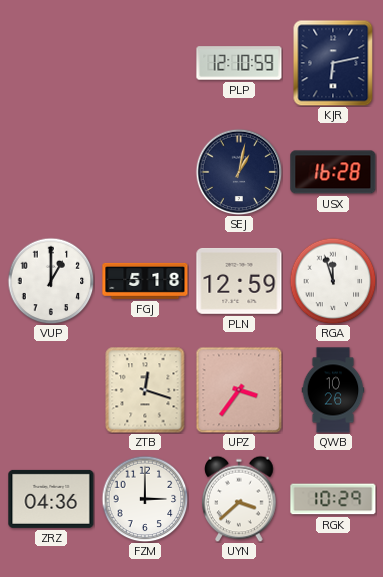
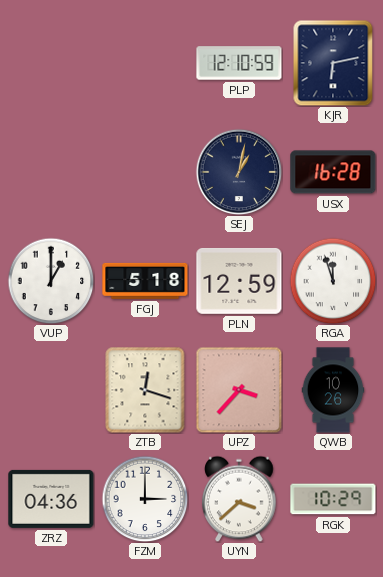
UPZ: 3:36 -> 3:37
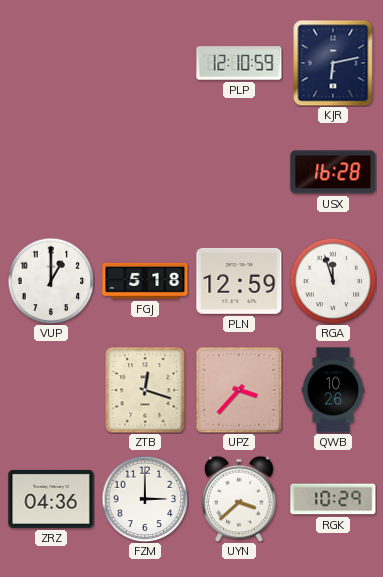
SEJ: 1:02 -> none
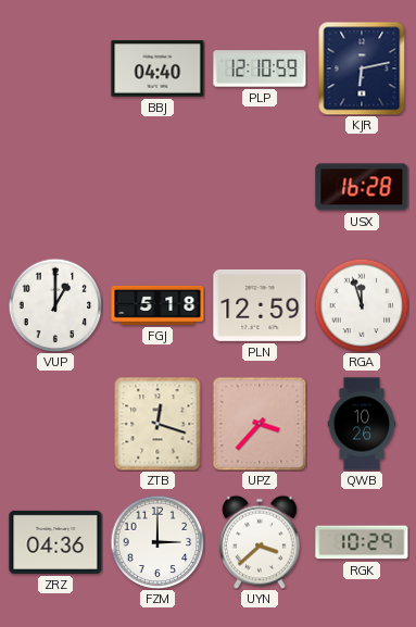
BBJ: none -> 04:40
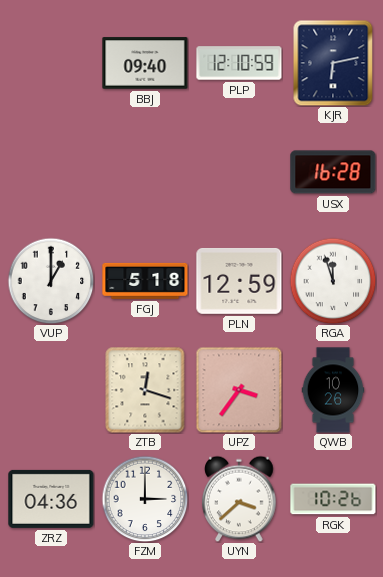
BBJ: 04:40 -> 09:40
UPZ: 3:37 -> 3:36
RGK: 10:29 -> 10:26
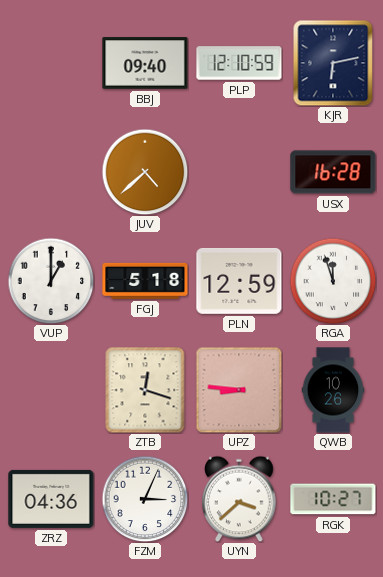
JUV: none -> 4:38
UPZ: 3:36 -> 8:46
FZM: 3:00 -> 3:04
RGK: 10:26 -> 10:27
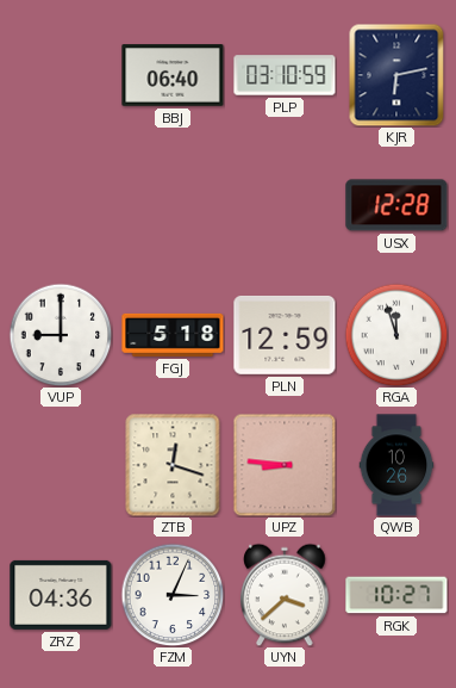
BBJ: 09:40 -> 06:40
PLP: 12:10 -> 03:10
JUV: 4:38 -> none
USX: 16:28 -> 12:28
VUP: 1:00 -> 9:00
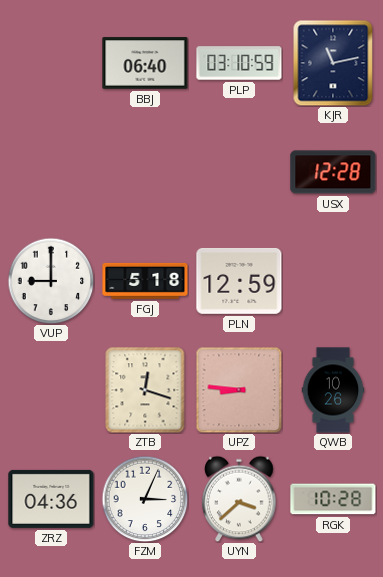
KJR: 6:13 -> 11:13
RGA: 11:57 -> none
RGK: 10:27 -> 10:28
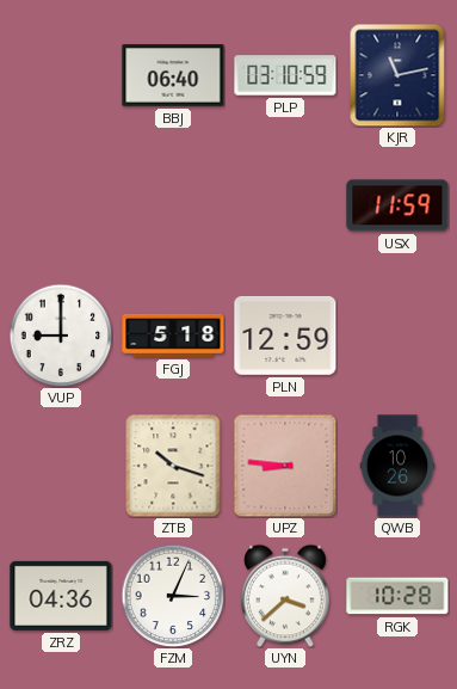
USX: 12:28 -> 11:59
ZTB: 12:18 -> 10:18
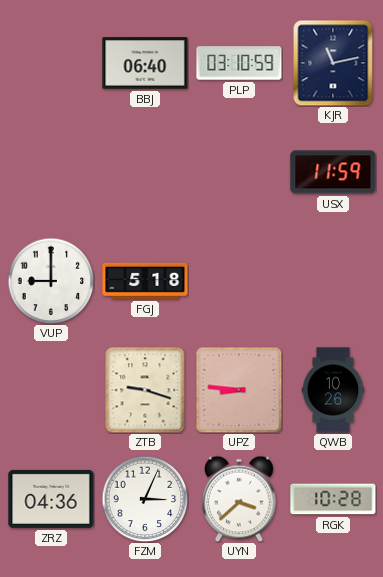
PLN: 12:59 -> none
ZTB: 10:18 -> 9:18
